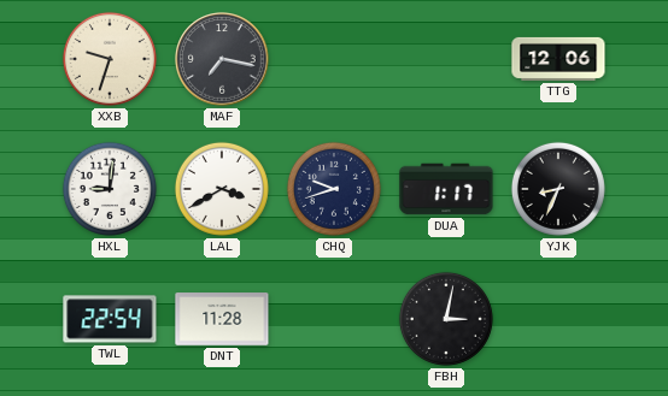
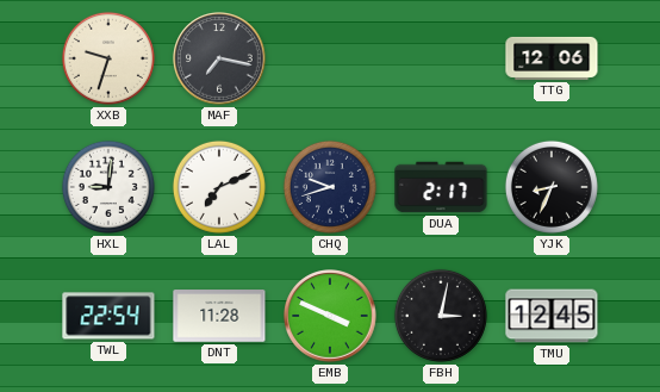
LAL: 3:40 -> 7:11
DUA: 1:17 -> 2:17
EMB: none -> 3:49
TMU: none -> 12:45
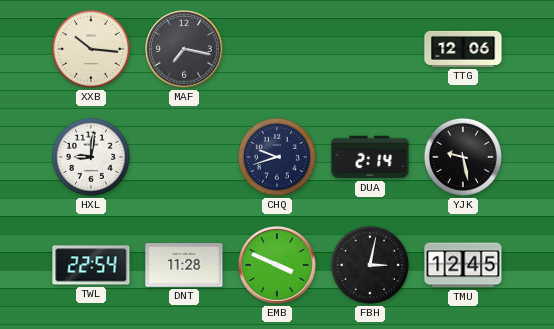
XXB: 9:33 -> 10:16
LAL: 7:11 -> none
DUA: 2:17 -> 2:14
YJK: 8:34 -> 9:28
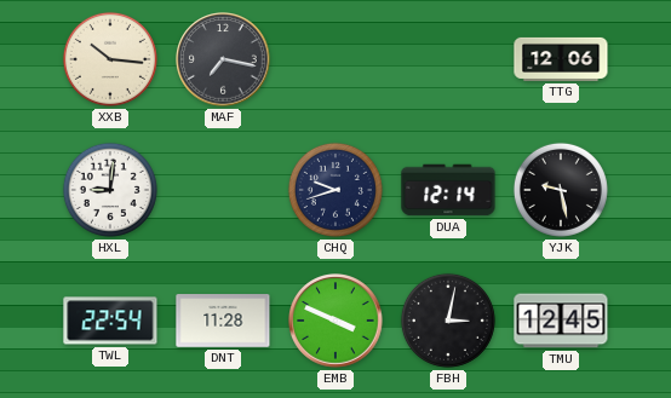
DUA: 2:14 -> 12:14
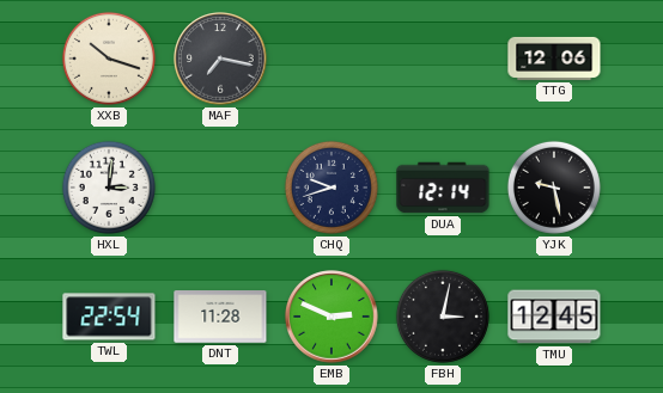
XXB: 10:16 -> 10:18
HXL: 9:01 -> 3:01
EMB: 3:49 -> 2:49
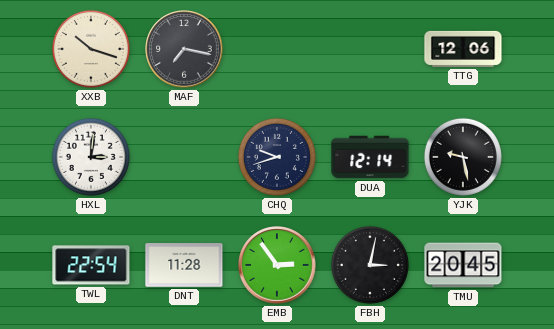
EMB: 2:49 -> 2:54
TMU: 12:45 -> 20:45
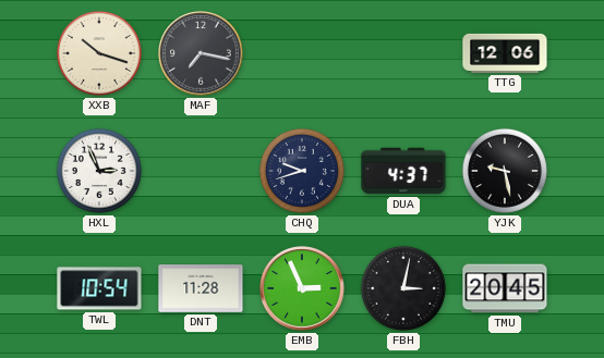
HXL: 3:01 -> 2:56
DUA: 12:14 -> 4:37
TWL: 22:54 -> 10:54
EMB: 2:54 -> 2:56
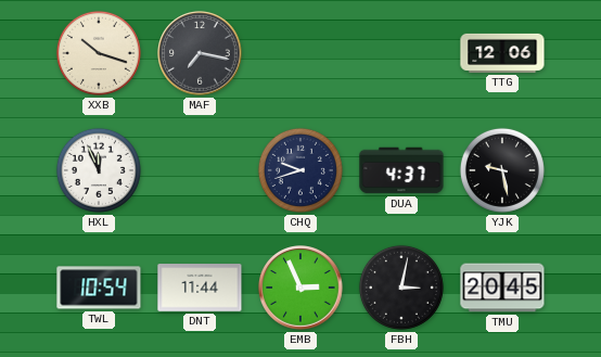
HXL: 2:56 -> 11:56
DNT: 11:28 -> 11:44
